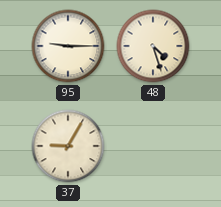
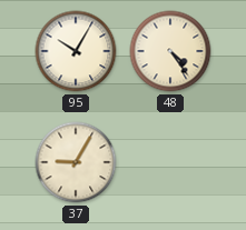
95: 9:15 -> 10:05
48: 4:27 -> 4:24
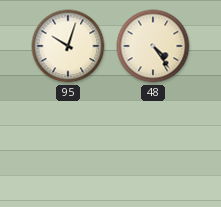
95: 10:05 -> 10:03
37: 9:05 -> none
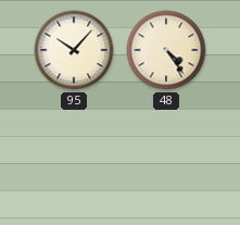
95: 10:03 -> 10:07
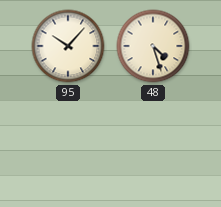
48: 4:24 -> 4:27
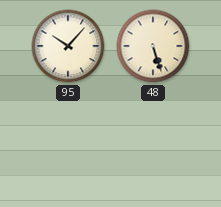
48: 4:27 -> 5:27
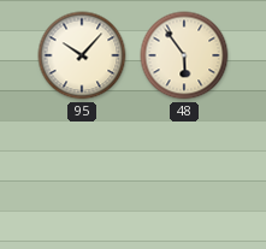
48: 5:27 -> 5:54
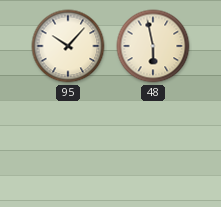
48: 5:54 -> 5:58
